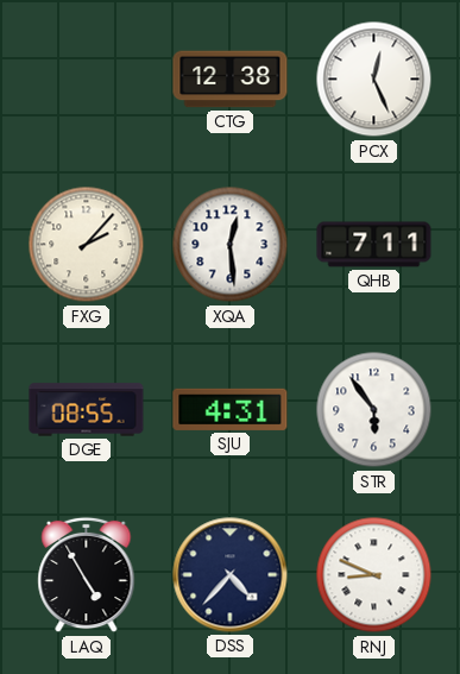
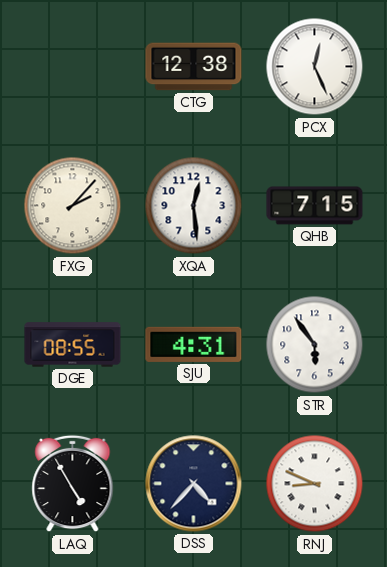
QHB: 7:11 -> 7:15
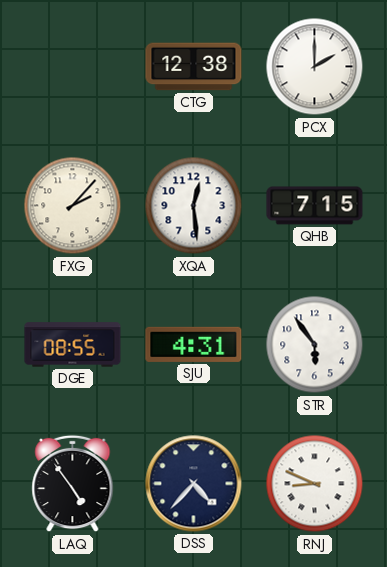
PCX: 12:26 -> 2:00
LAQ: 4:55 -> 4:54
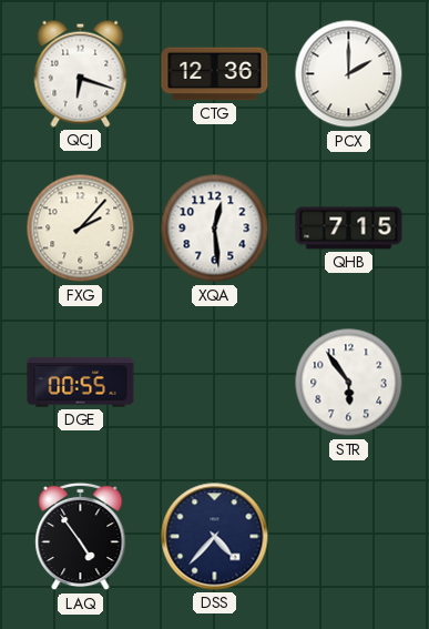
QCJ: none -> 6:18
CTG: 12:38 -> 12:36
DGE: 08:55 -> 00:55
SJU: 4:31 -> none
RNJ: 8:49 -> none
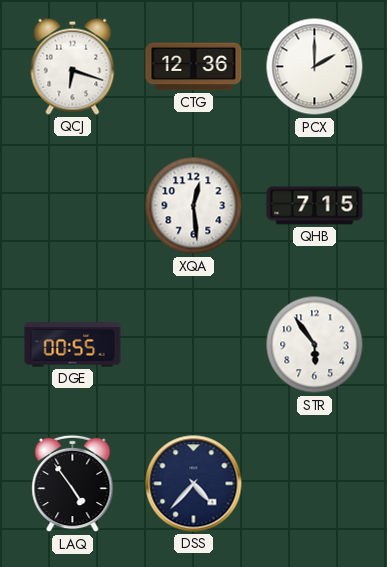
FXG: 2:07 -> none
